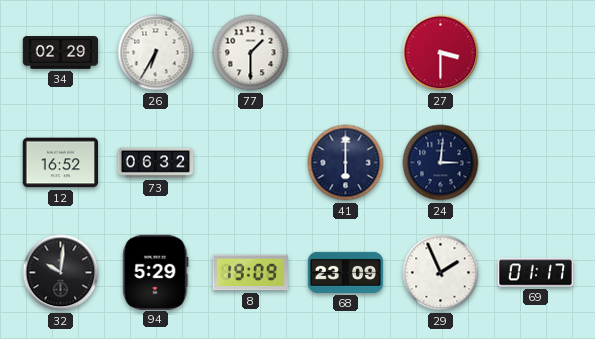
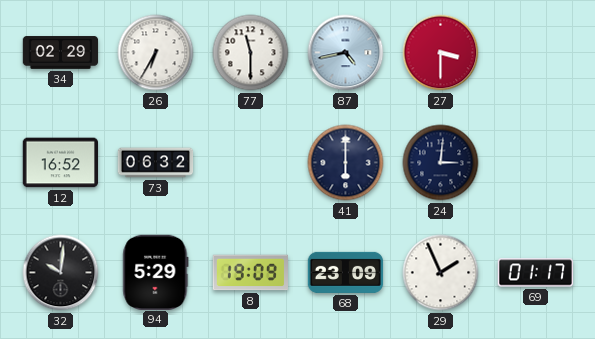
77: 1:30 -> 11:30
87: none -> 4:43
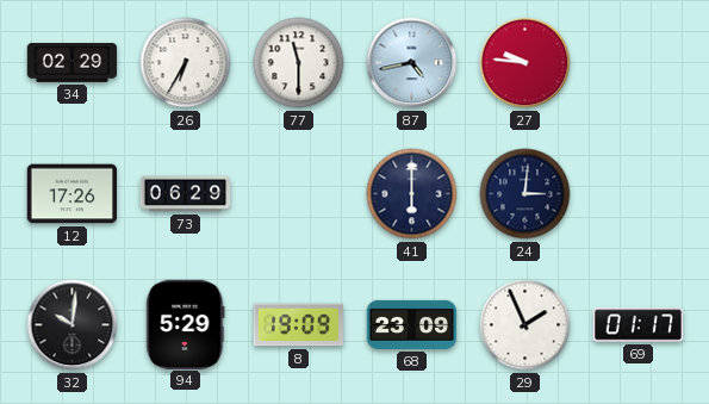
27: 3:30 -> 9:46
12: 16:52 -> 17:26
73: 06:32 -> 06:29
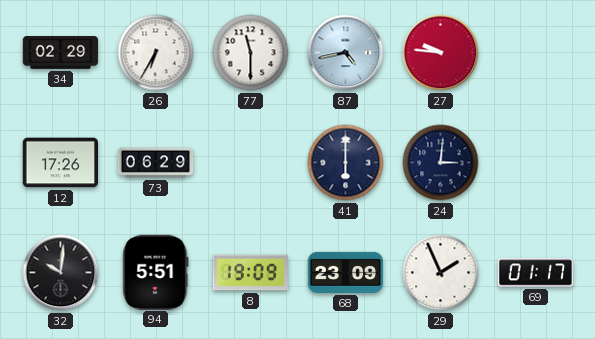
94: 5:29 -> 5:51
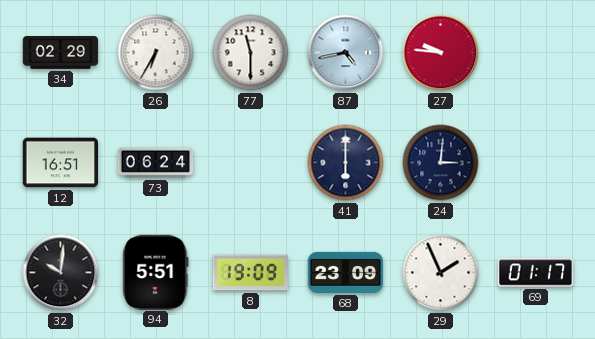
12: 17:26 -> 16:51
73: 06:29 -> 06:24
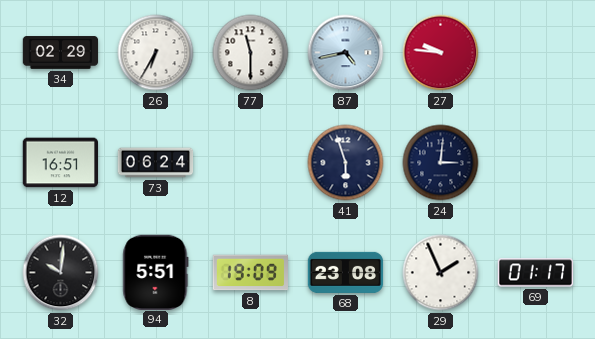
41: 6:00 -> 5:57
68: 23:09 -> 23:08
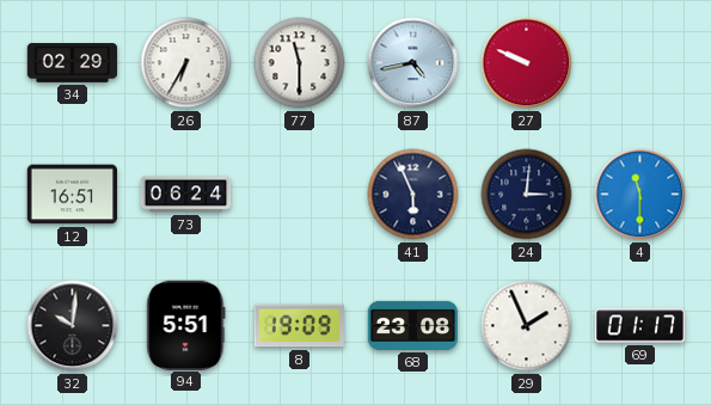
27: 9:46 -> 9:49
41: 5:57 -> 5:56
4: none -> 11:30
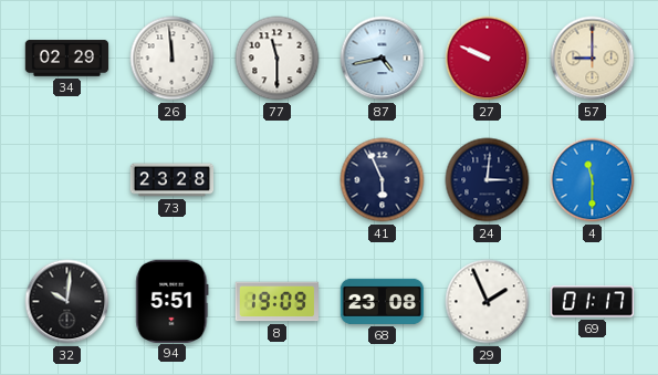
26: 6:35 -> 11:59
57: none -> 9:00
12: 16:51 -> none
73: 06:24 -> 23:28
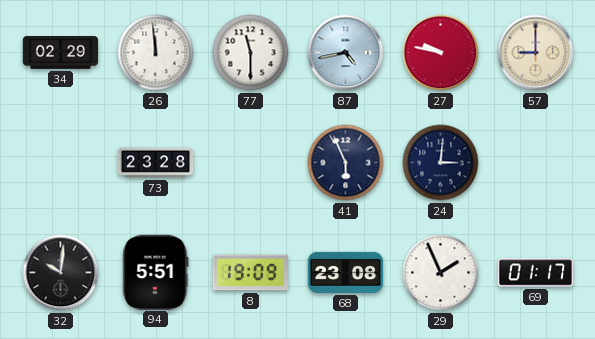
27: 9:49 -> 9:47
4: 11:30 -> none
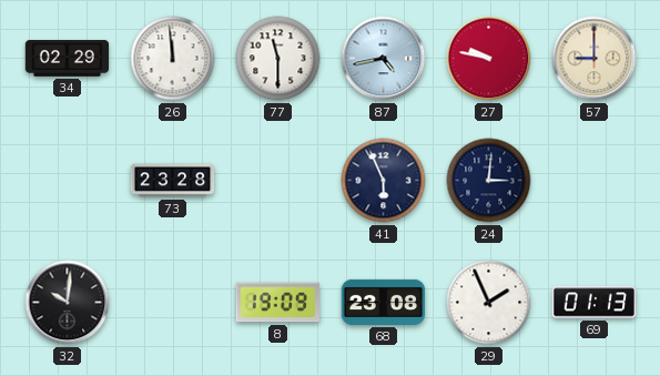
94: 5:51 -> none
69: 01:17 -> 01:13
